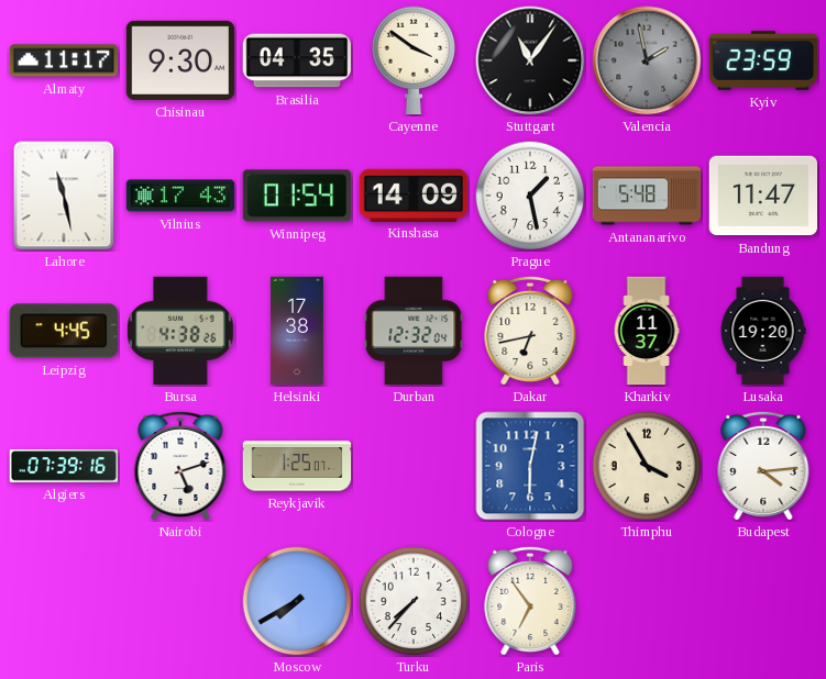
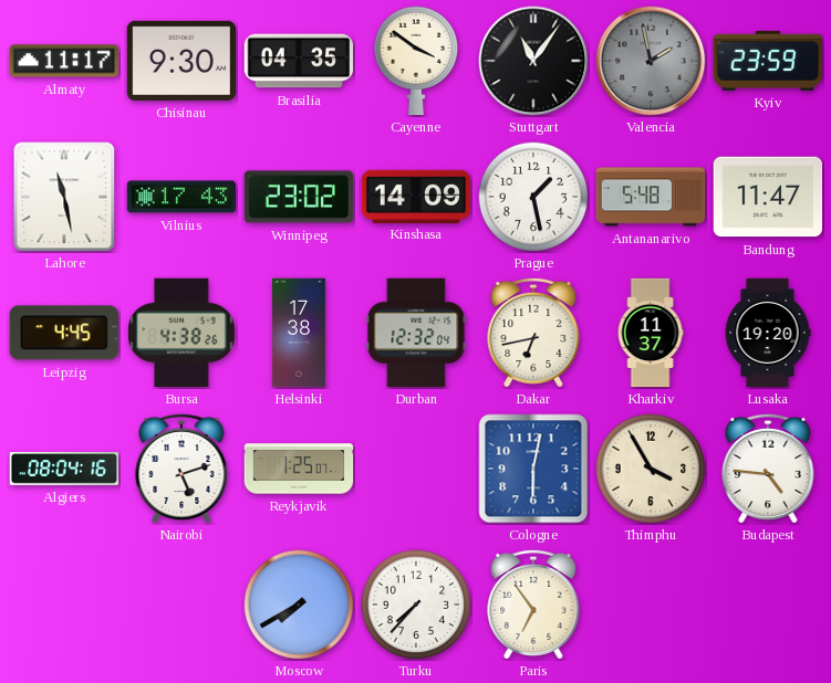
Winnipeg: 01:54 -> 23:02
Algiers: 07:39 -> 08:04
Budapest: 4:14 -> 4:46
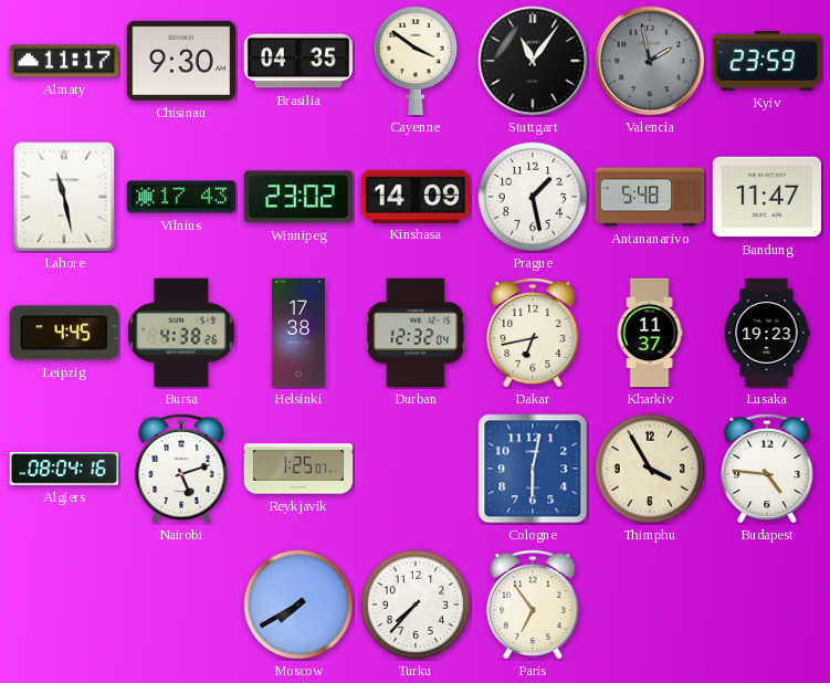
Lusaka: 19:20 -> 19:23
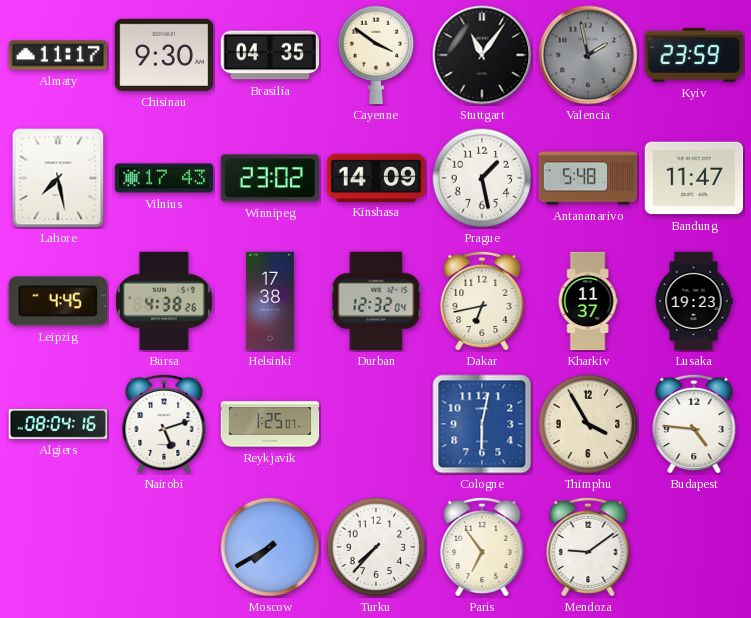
Lahore: 11:28 -> 7:28
Mendoza: none -> 9:09
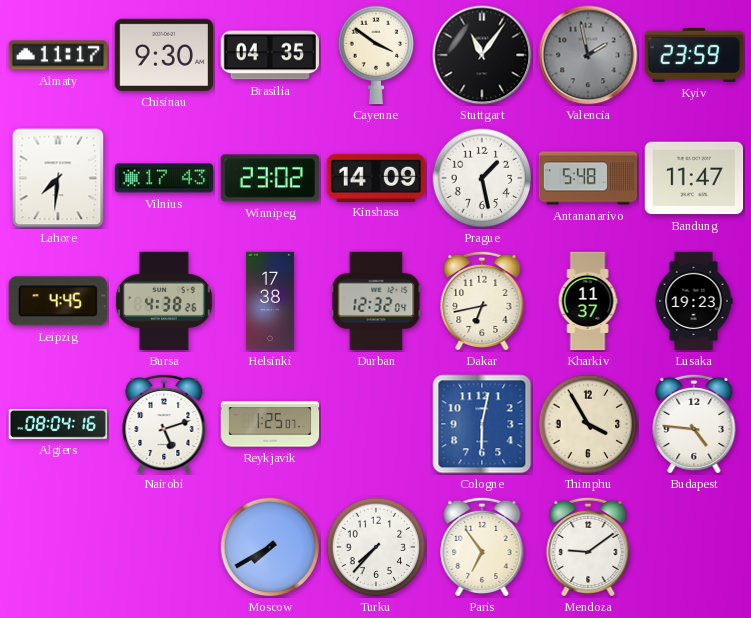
Lahore: 7:28 -> 7:31
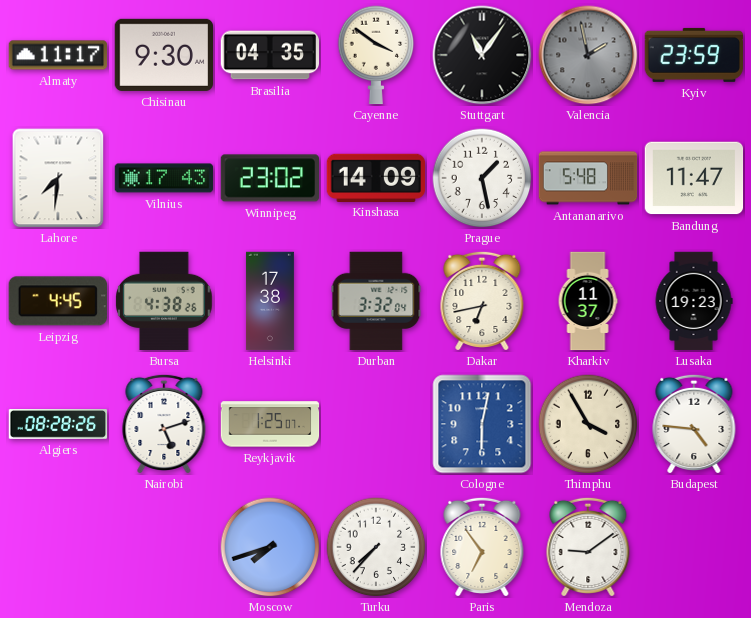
Durban: 12:32 -> 3:32
Algiers: 08:04 -> 08:28
Moscow: 7:40 -> 7:42
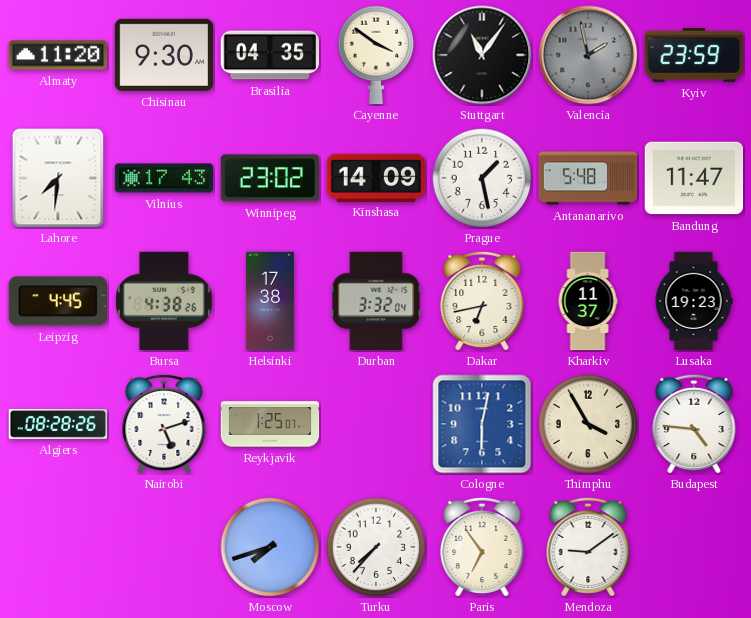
Almaty: 11:17 -> 11:20
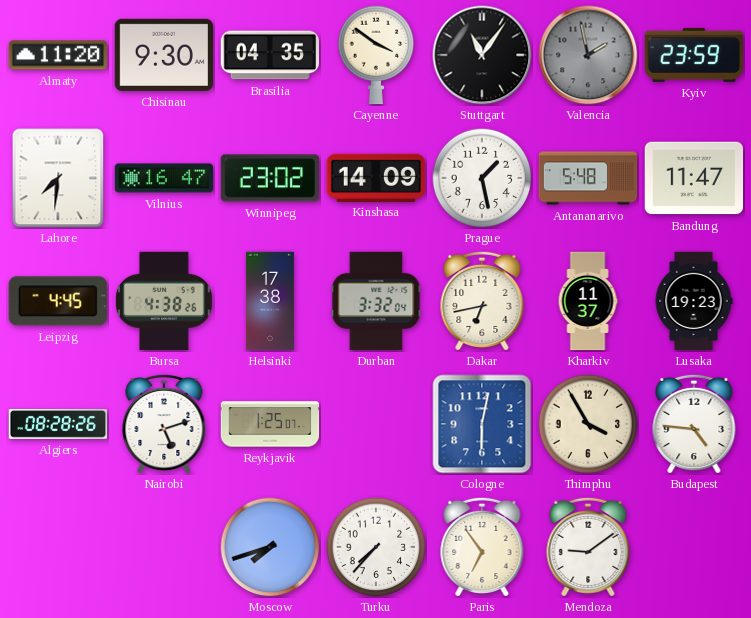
Vilnius: 17:43 -> 16:47
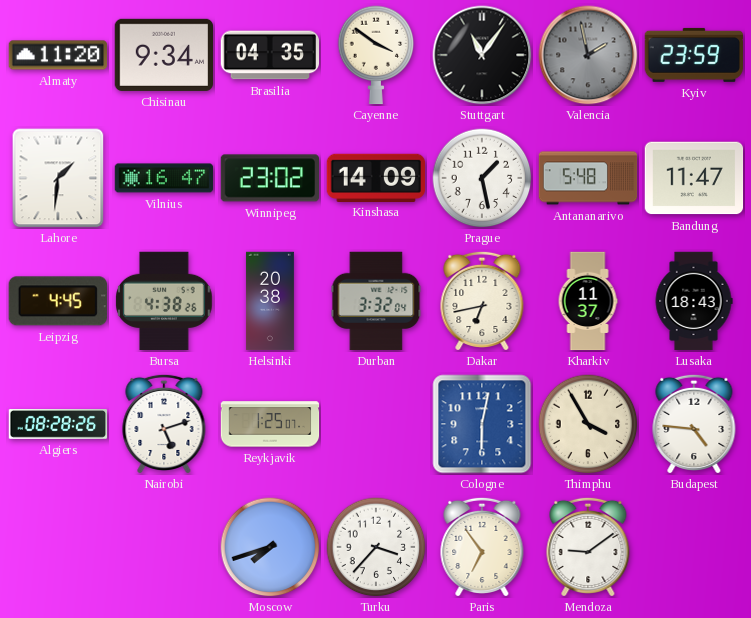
Chisinau: 9:30 -> 9:34
Lahore: 7:31 -> 1:31
Helsinki: 17:38 -> 20:38
Lusaka: 19:23 -> 18:43
Turku: 7:37 -> 3:37
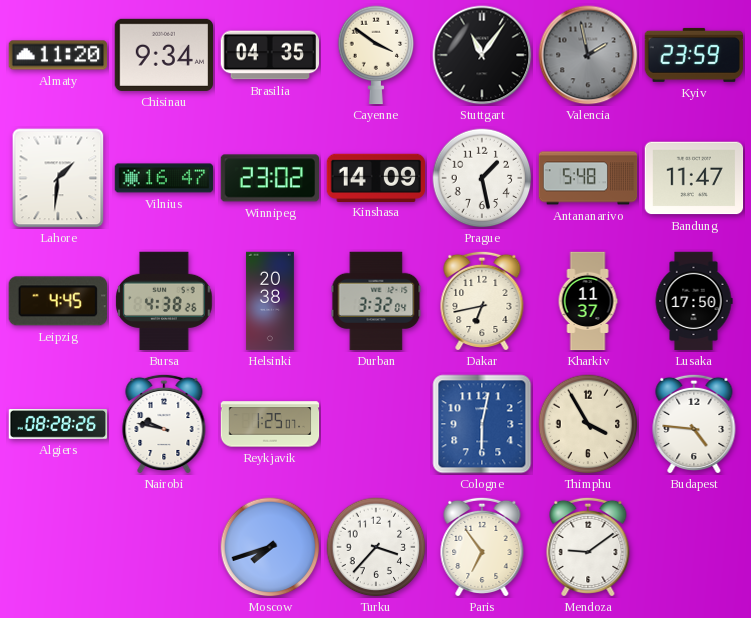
Lusaka: 18:43 -> 17:50
Nairobi: 5:12 -> 9:47
